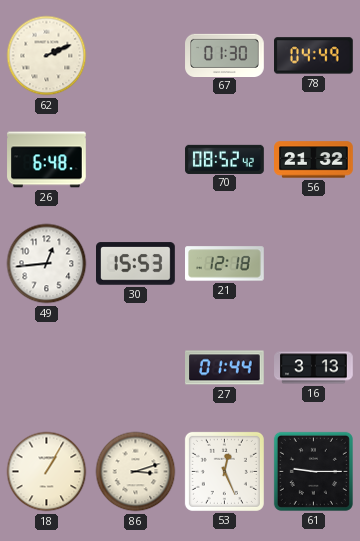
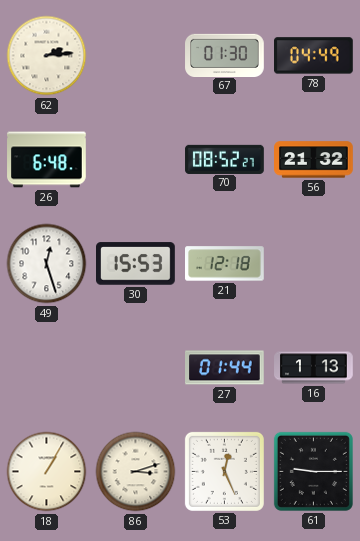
62: 2:11 -> 2:14
70: 08:52:42 -> 08:52:27
49: 12:44 -> 12:27
16: 3:13 -> 1:13
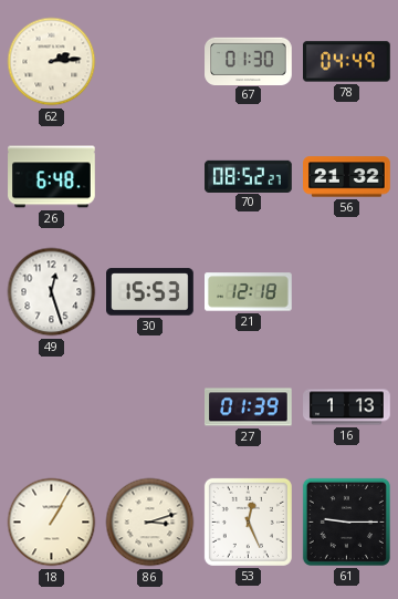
27: 01:44 -> 01:39
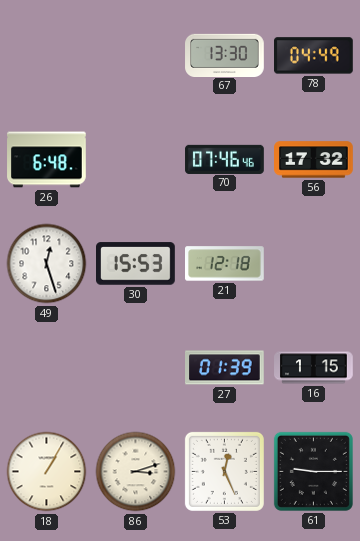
62: 2:14 -> none
67: 01:30 -> 13:30
70: 08:52 -> 07:46
56: 21:32 -> 17:32
16: 1:13 -> 1:15
